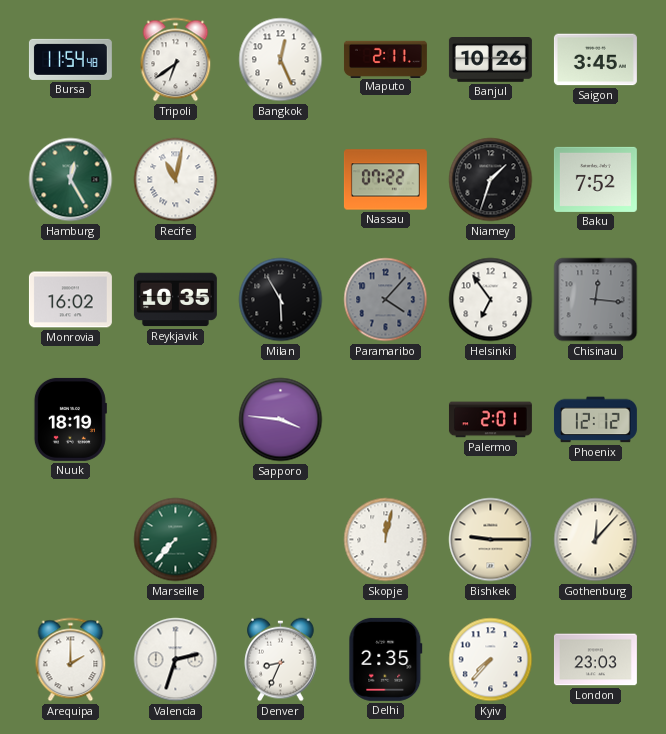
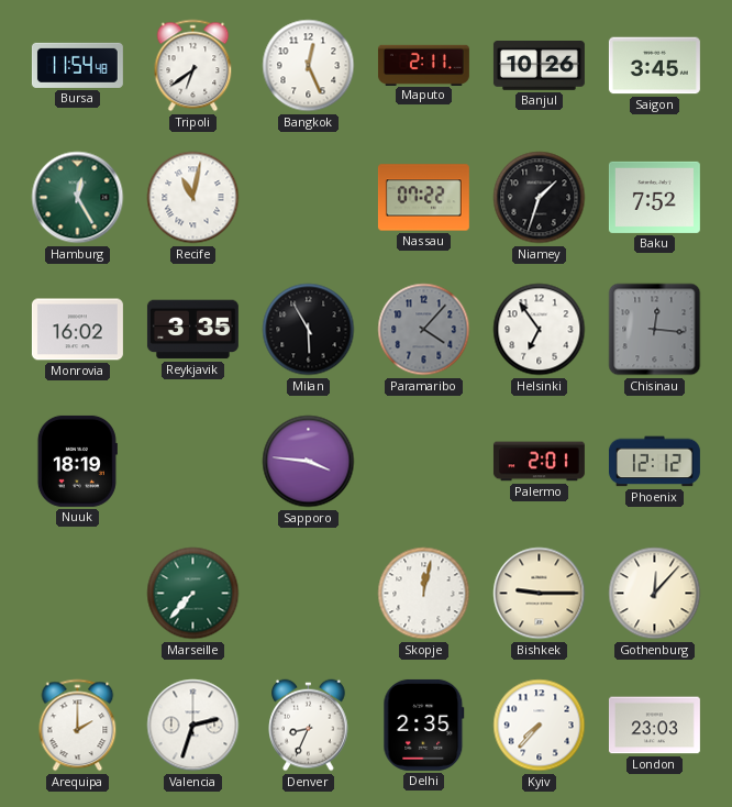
Reykjavik: 10:35 -> 3:35
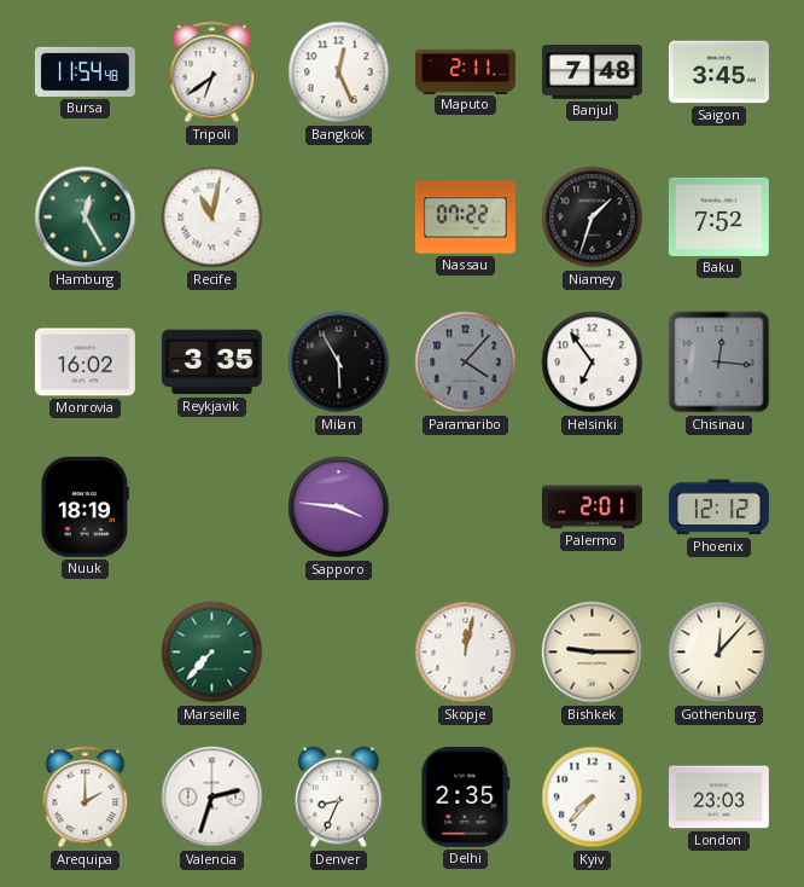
Banjul: 10:26 -> 7:48
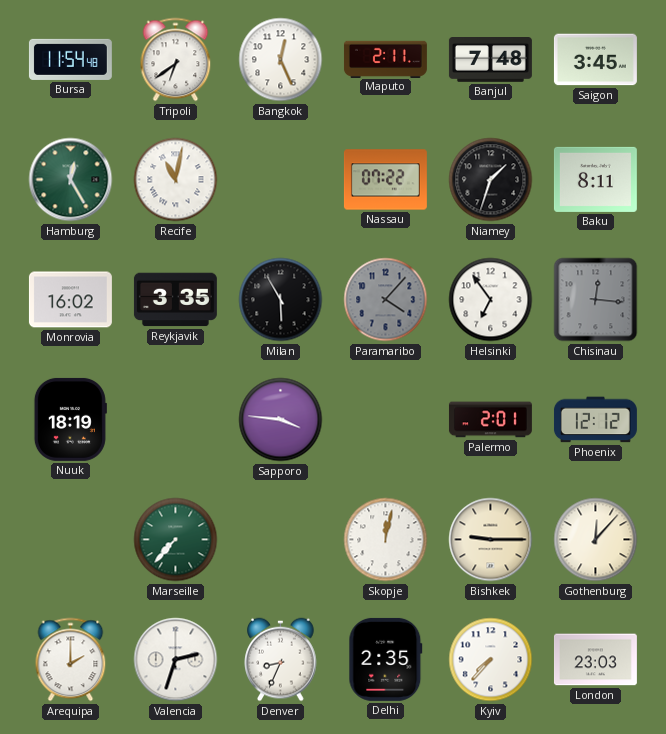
Baku: 7:52 -> 8:11
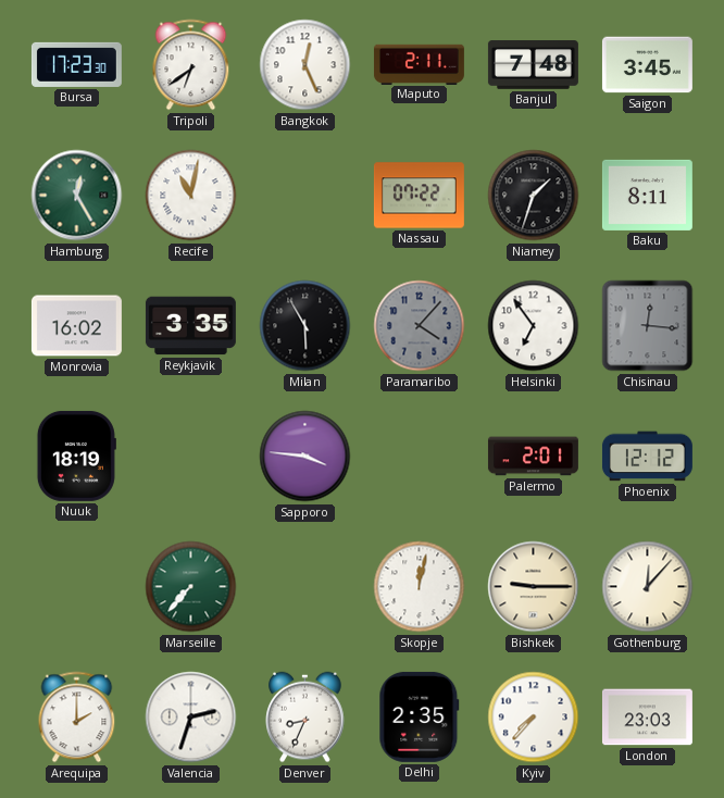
Bursa: 11:54 -> 17:23
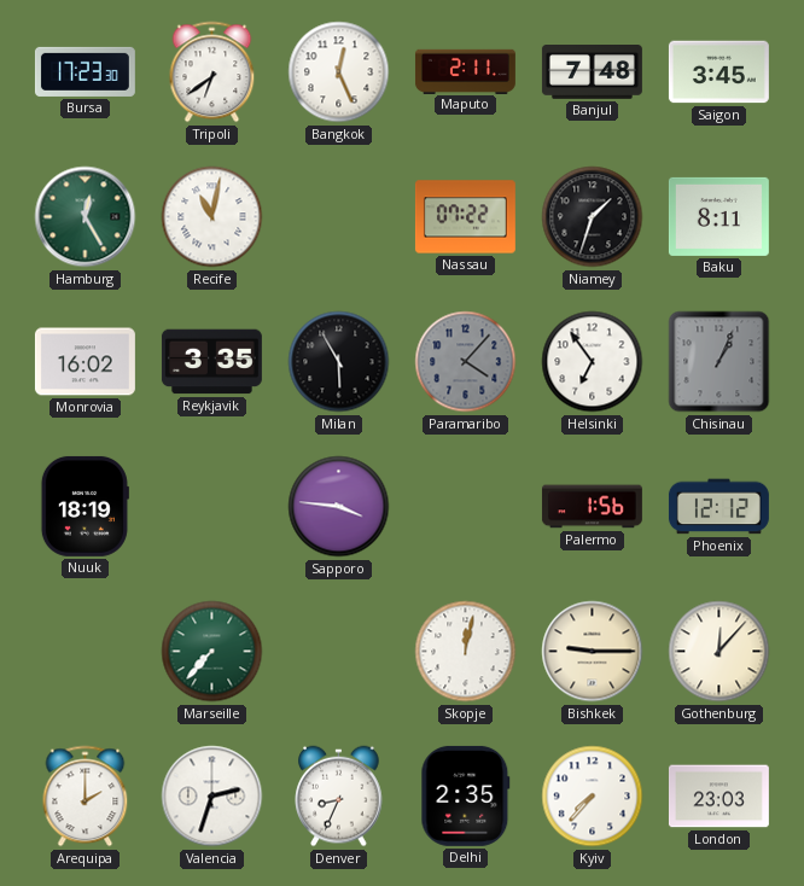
Chisinau: 12:16 -> 1:04
Palermo: 2:01 -> 1:56
